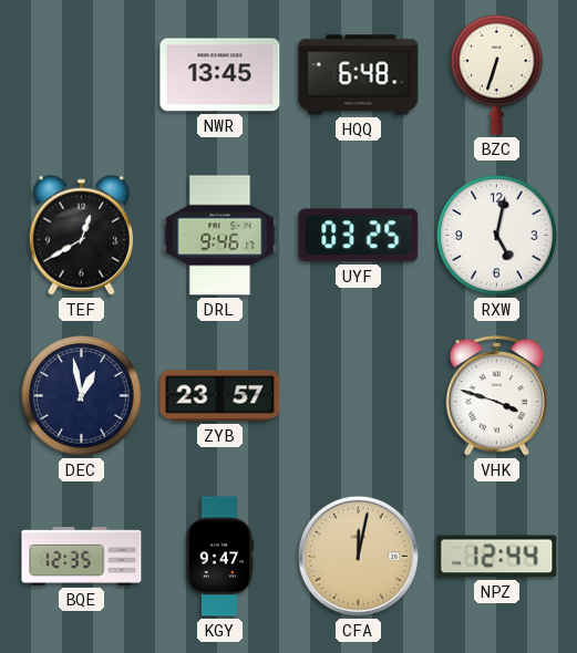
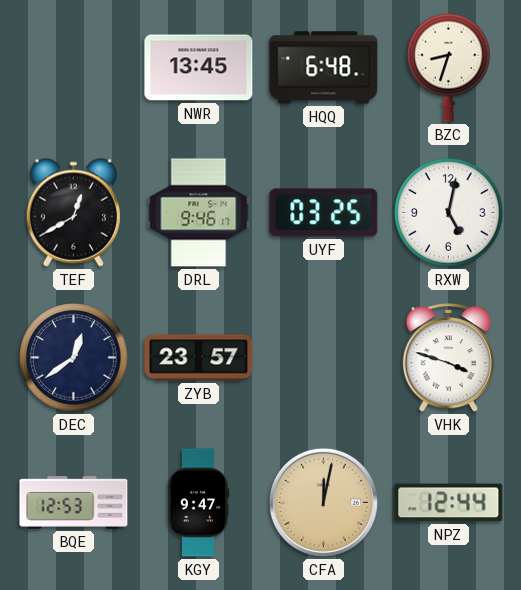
BZC: 6:33 -> 8:33
DEC: 12:58 -> 12:39
BQE: 12:35 -> 12:53
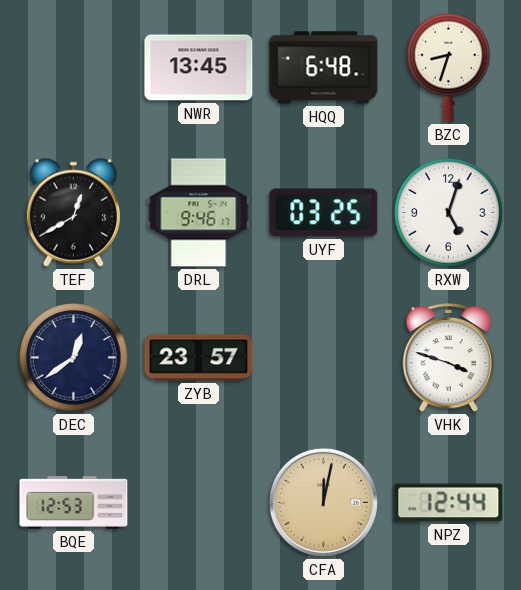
RXW: 5:02 -> 5:03
KGY: 9:47 -> none
